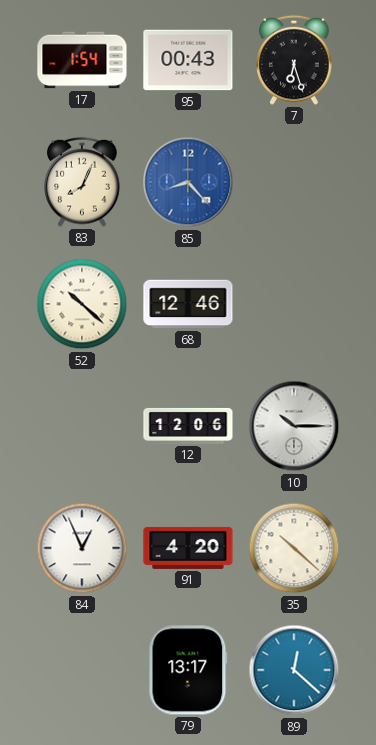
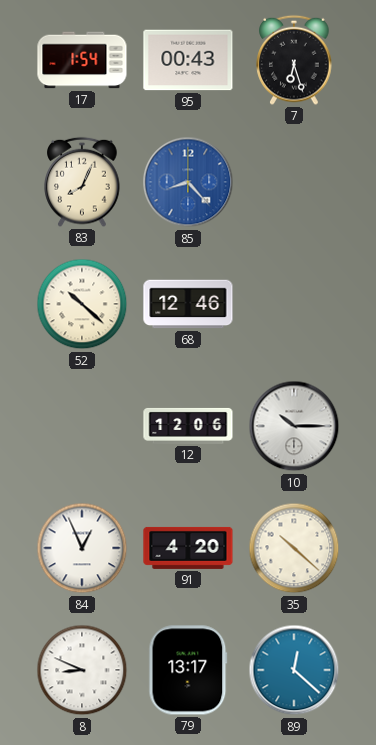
8: none -> 8:49
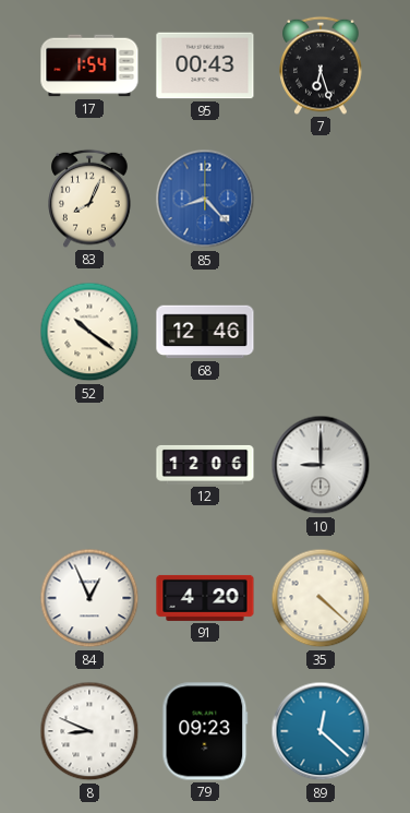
52: 10:22 -> 10:21
10: 10:15 -> 9:00
35: 10:22 -> 4:22
79: 13:17 -> 09:23
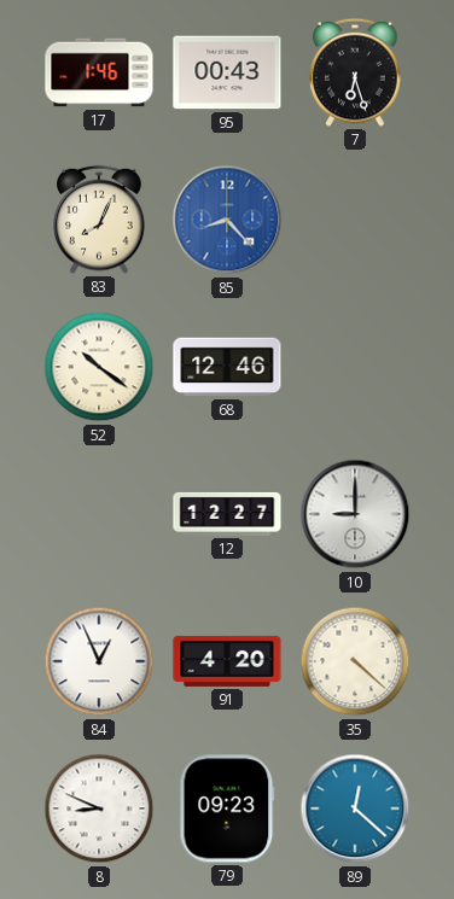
17: 1:54 -> 1:46
12: 12:06 -> 12:27
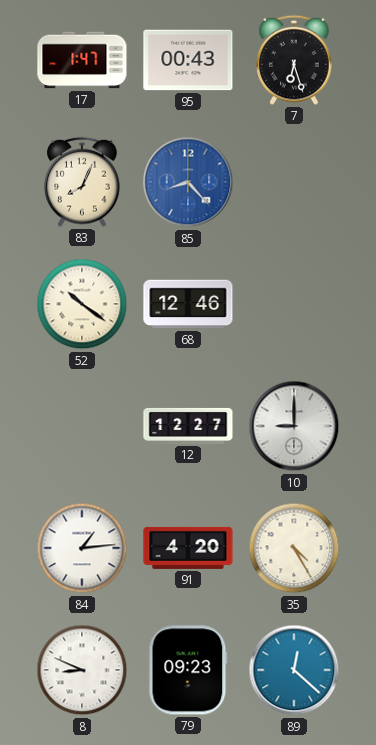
17: 1:46 -> 1:47
84: 12:56 -> 1:14
35: 4:22 -> 4:25
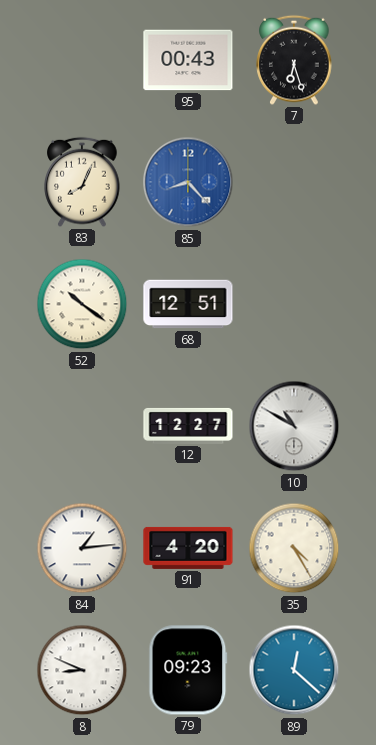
17: 1:47 -> none
68: 12:46 -> 12:51
10: 9:00 -> 10:50
